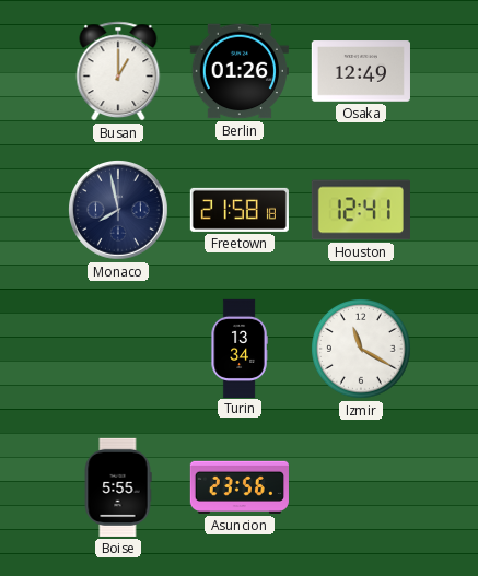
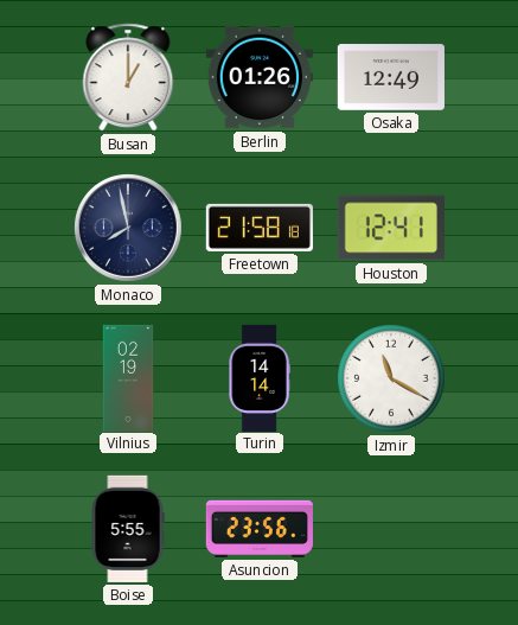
Vilnius: none -> 02:19
Turin: 13:34 -> 14:14
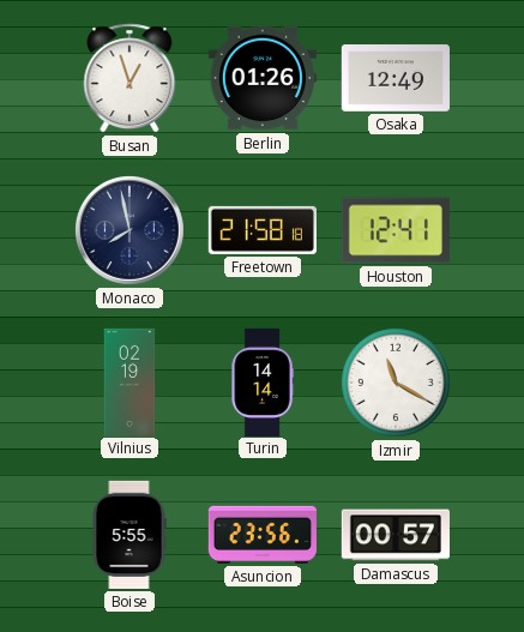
Busan: 1:00 -> 12:57
Damascus: none -> 00:57
